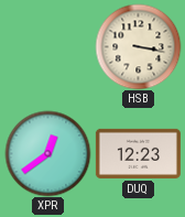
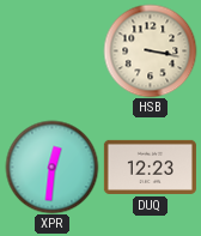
XPR: 12:39 -> 12:31
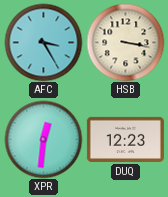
AFC: none -> 3:25
